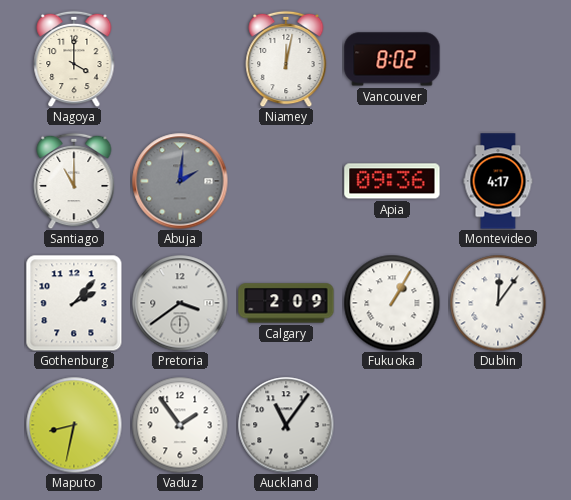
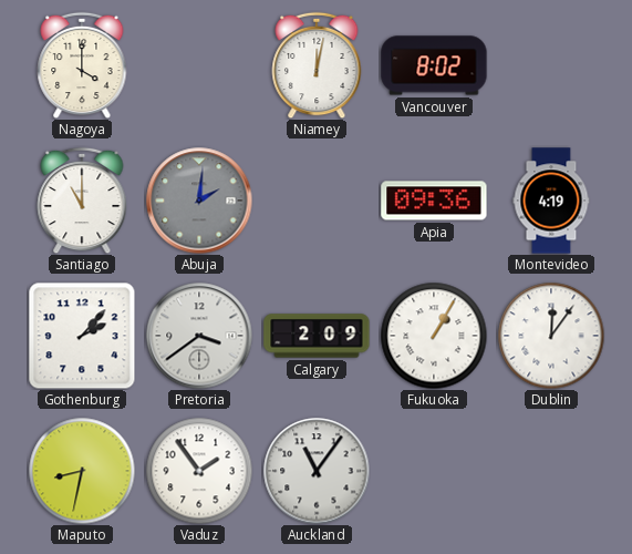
Montevideo: 4:17 -> 4:19
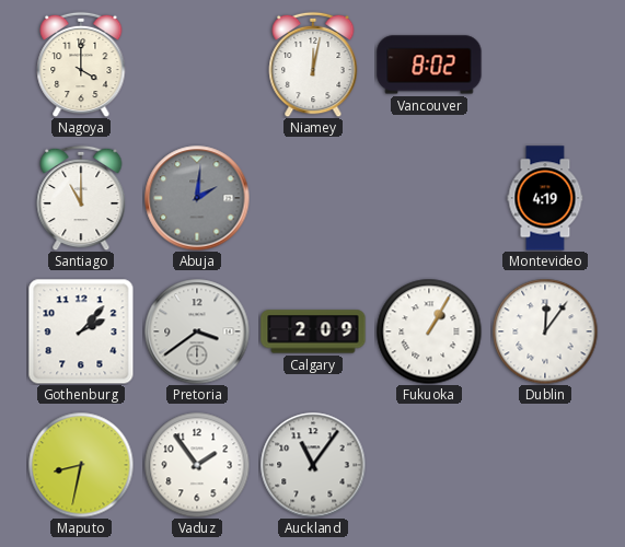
Apia: 09:36 -> none
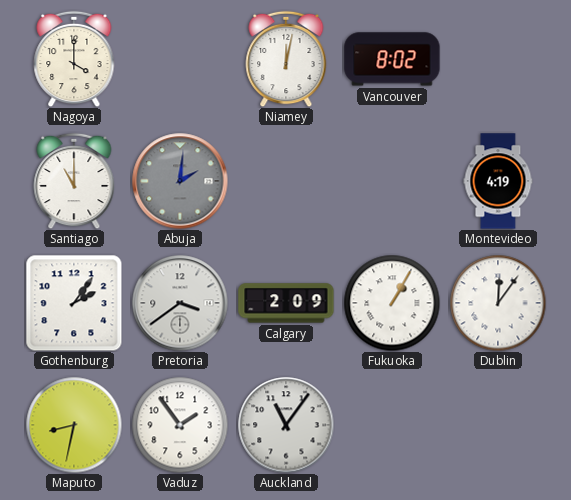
Gothenburg: 2:07 -> 2:06
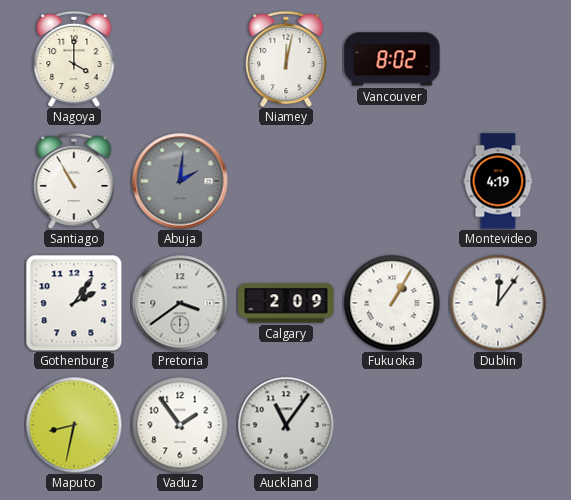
Santiago: 11:00 -> 10:55
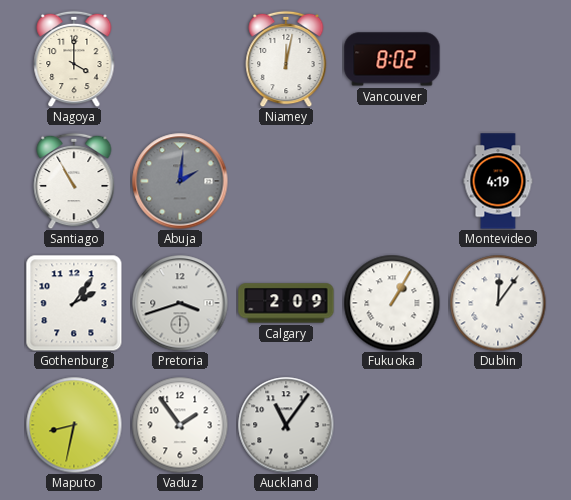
Pretoria: 3:39 -> 3:42
